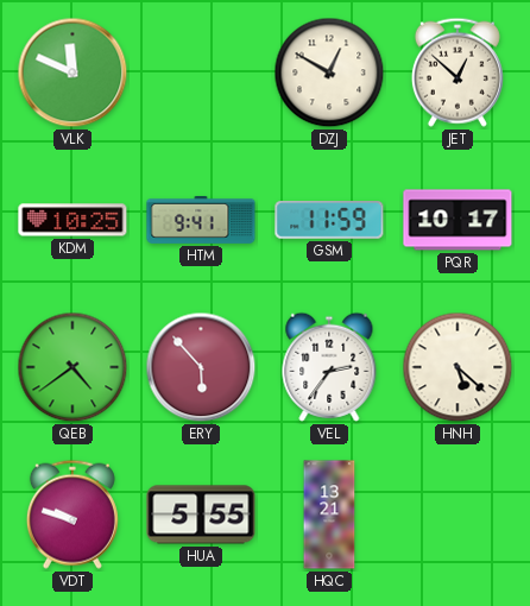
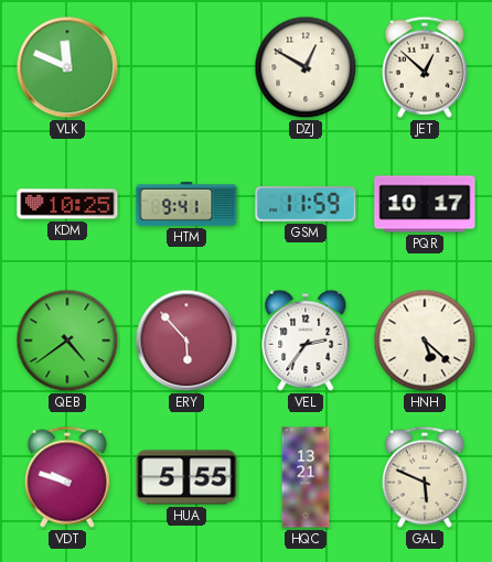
GAL: none -> 5:49
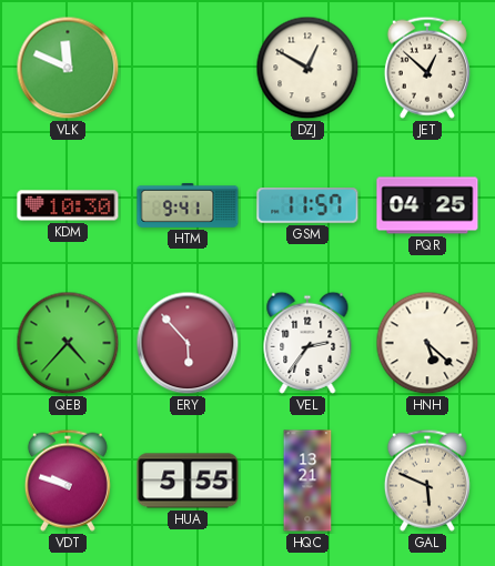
KDM: 10:25 -> 10:30
GSM: 11:59 -> 11:57
PQR: 10:17 -> 04:25
QEB: 4:39 -> 4:37
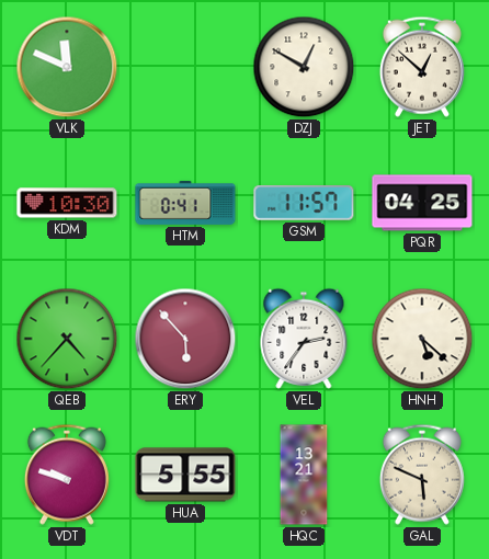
HTM: 9:41 -> 0:41
